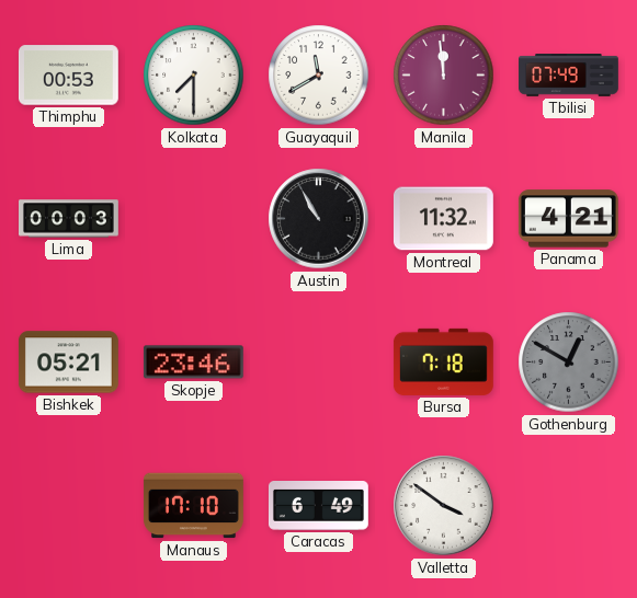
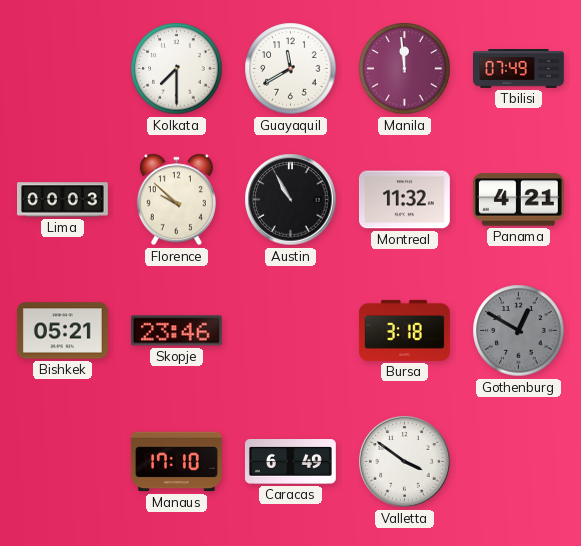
Thimphu: 00:53 -> none
Florence: none -> 9:52
Bursa: 7:18 -> 3:18
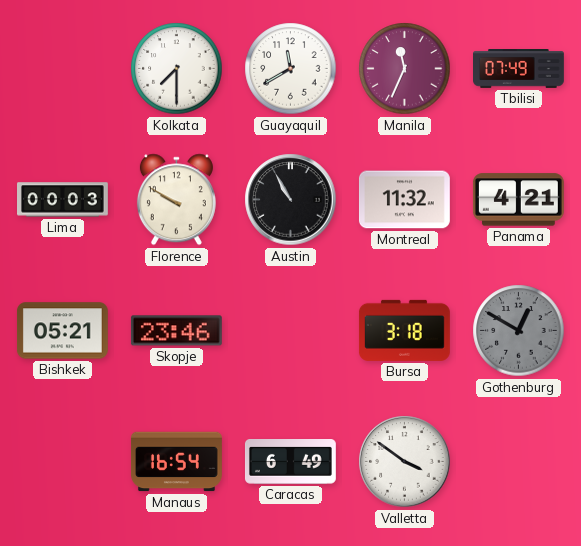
Manila: 11:59 -> 11:34
Florence: 9:52 -> 9:50
Manaus: 17:10 -> 16:54
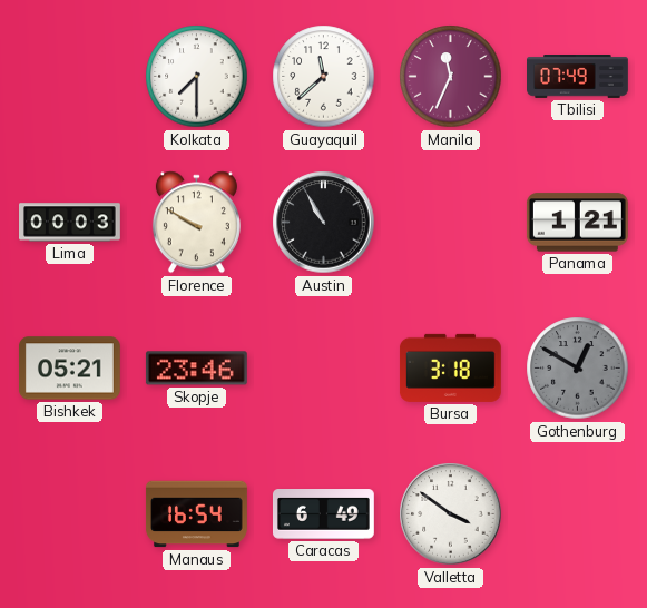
Guayaquil: 11:40 -> 11:38
Montreal: 11:32 -> none
Panama: 4:21 -> 1:21
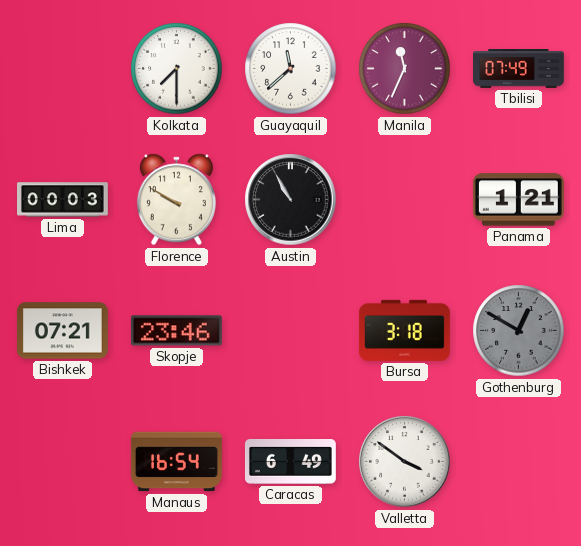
Bishkek: 05:21 -> 07:21
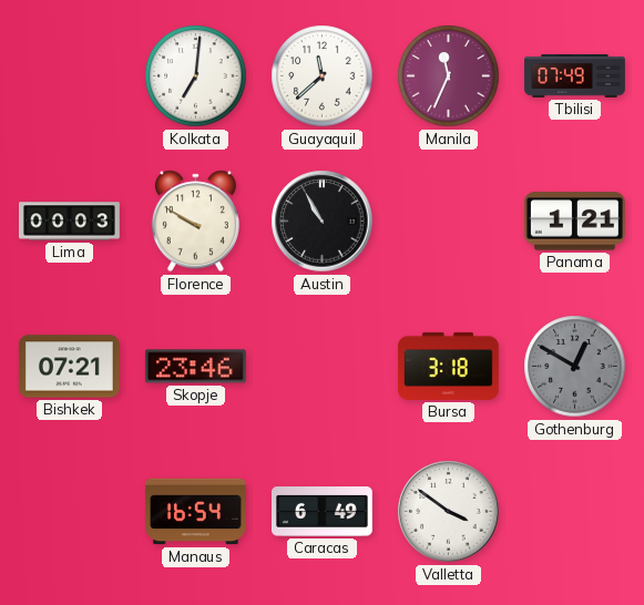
Kolkata: 7:30 -> 7:01
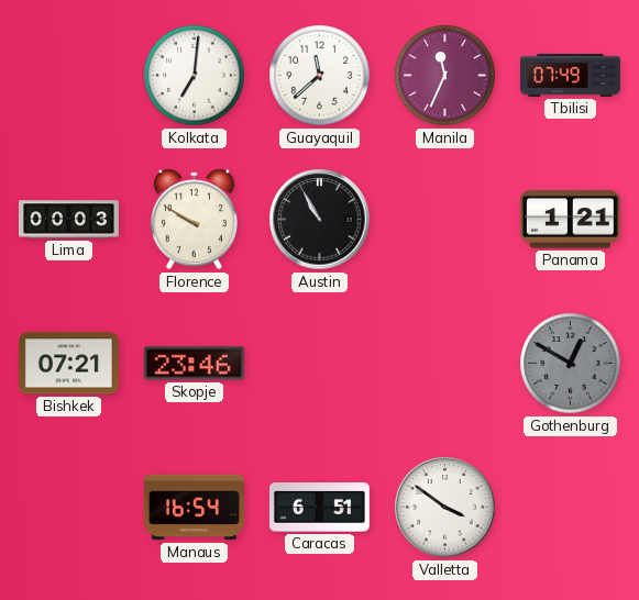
Bursa: 3:18 -> none
Caracas: 6:49 -> 6:51
